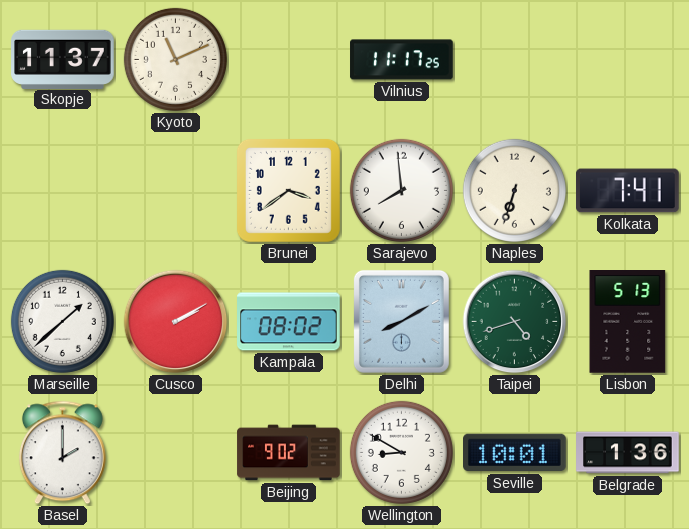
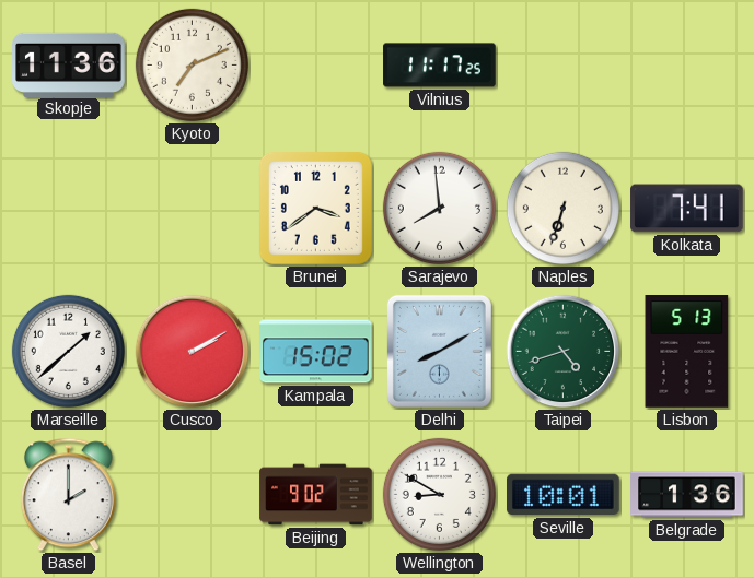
Skopje: 11:37 -> 11:36
Kyoto: 11:11 -> 7:11
Kampala: 08:02 -> 15:02
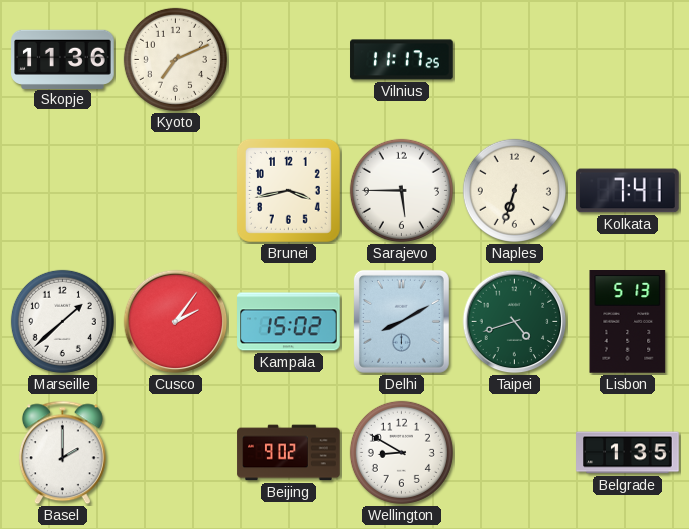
Brunei: 3:39 -> 3:43
Sarajevo: 7:59 -> 5:45
Cusco: 2:10 -> 2:06
Seville: 10:01 -> none
Belgrade: 1:36 -> 1:35
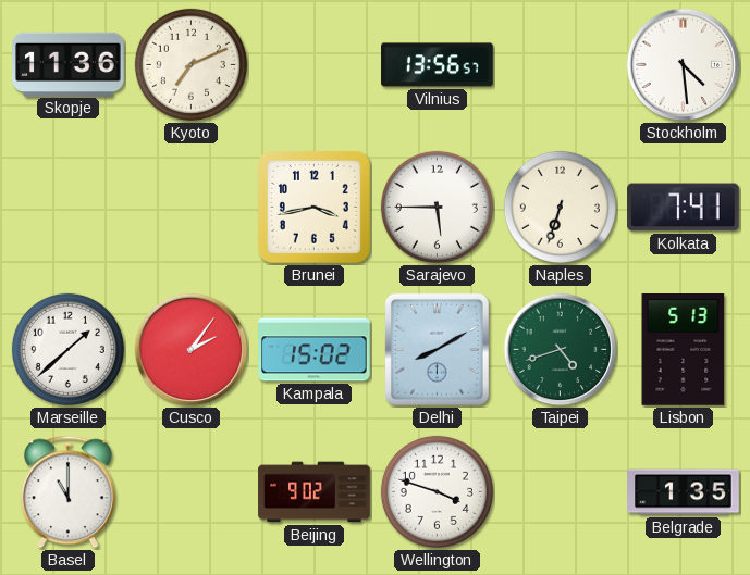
Vilnius: 11:17 -> 13:56
Stockholm: none -> 4:29
Basel: 2:00 -> 11:00
Wellington: 8:50 -> 3:48
